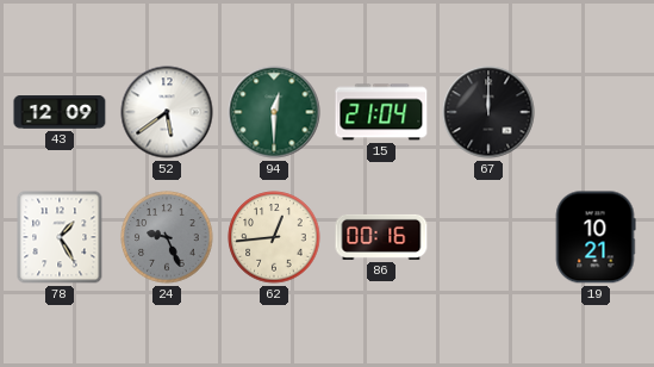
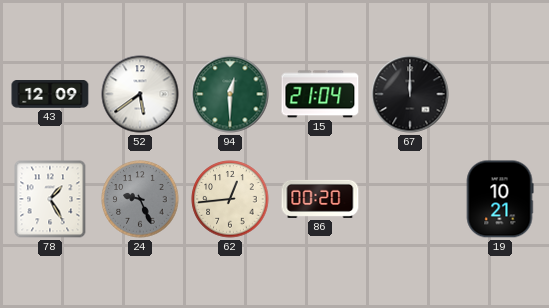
86: 00:16 -> 00:20
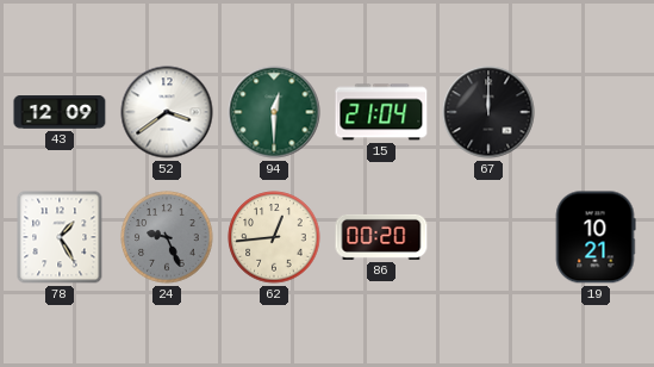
52: 5:39 -> 3:39
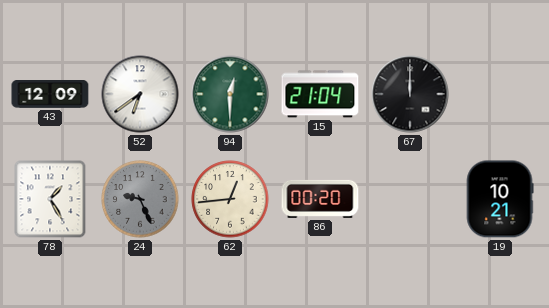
52: 3:39 -> 6:39
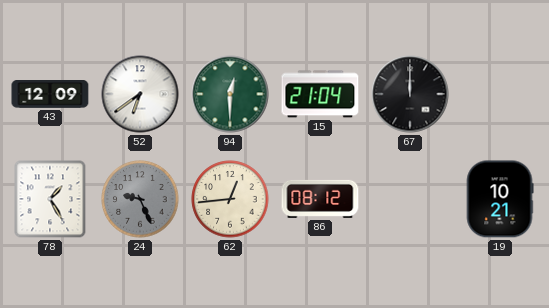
86: 00:20 -> 08:12
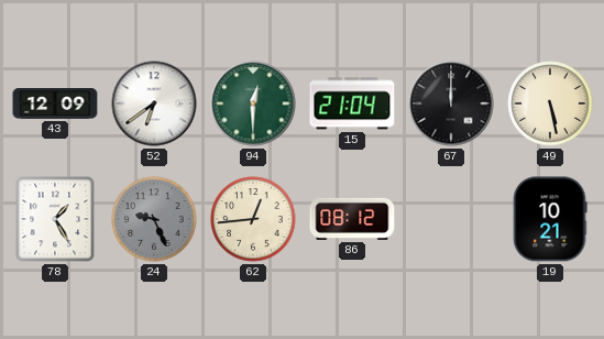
49: none -> 5:28
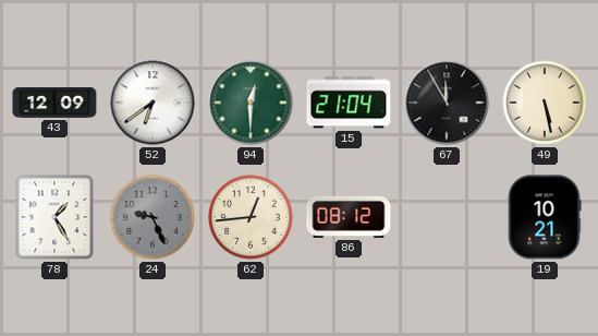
67: 12:00 -> 11:55
